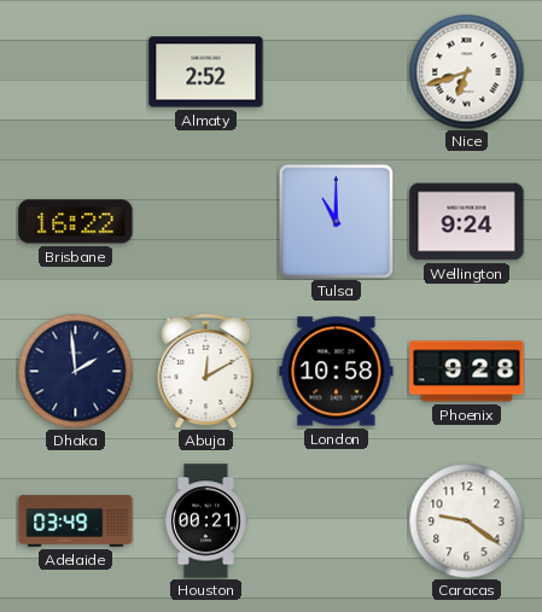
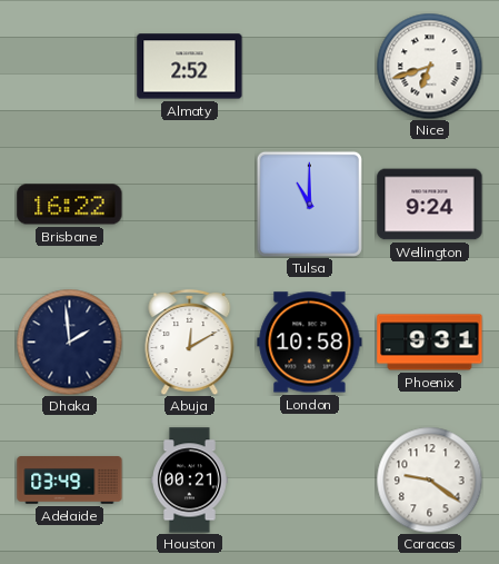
Phoenix: 9:28 -> 9:31
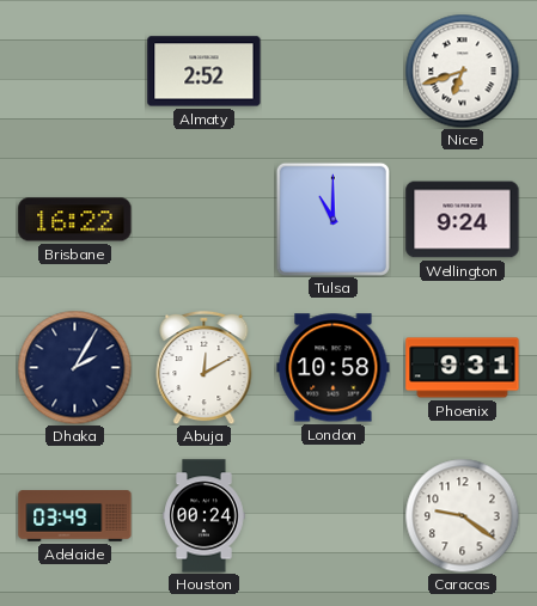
Dhaka: 1:59 -> 2:05
Houston: 00:21 -> 00:24
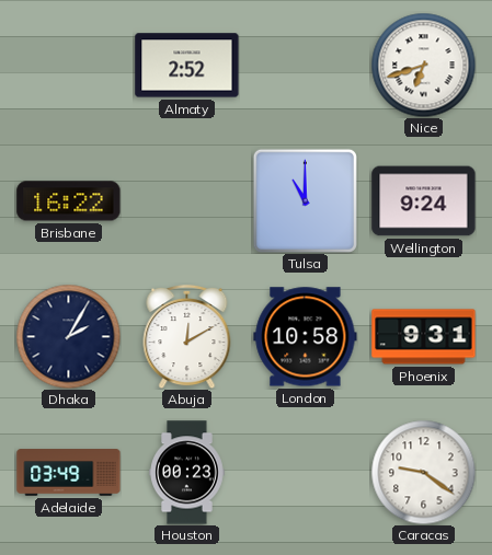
Houston: 00:24 -> 00:23
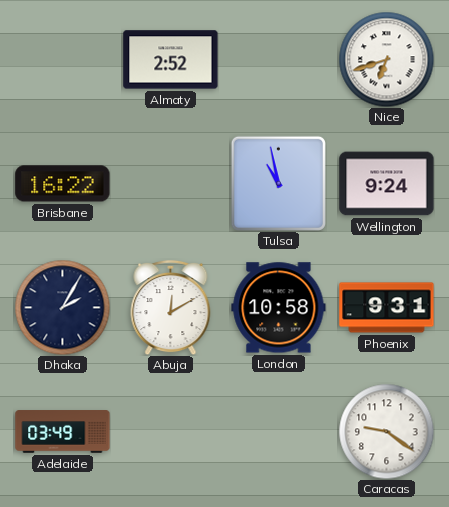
Tulsa: 11:00 -> 10:58
Houston: 00:23 -> none
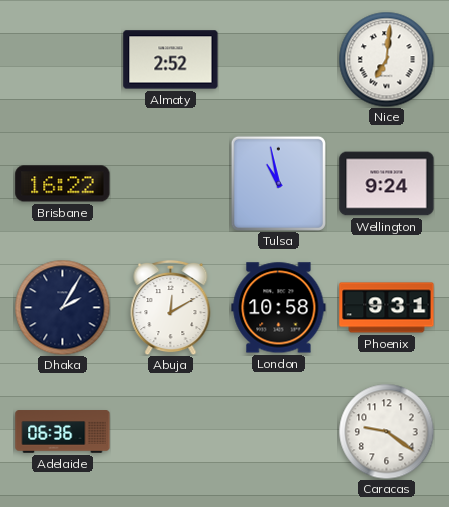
Nice: 6:42 -> 7:01
Adelaide: 03:49 -> 06:36
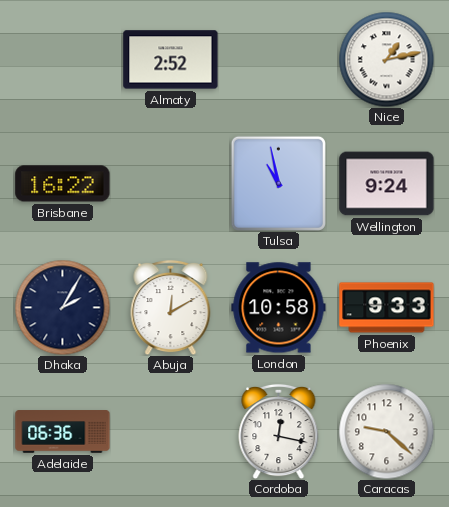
Nice: 7:01 -> 1:13
Phoenix: 9:31 -> 9:33
Cordoba: none -> 12:17
Caracas: 9:21 -> 9:22
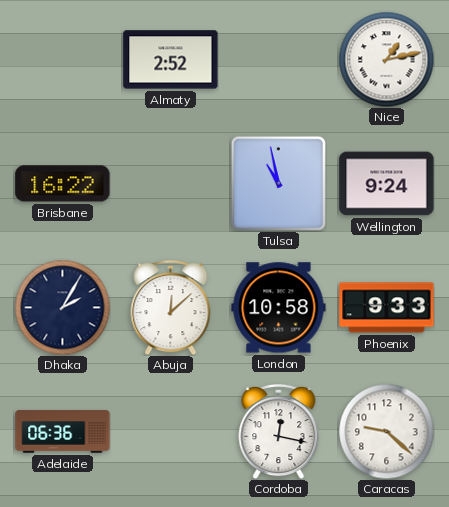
Abuja: 12:10 -> 12:08
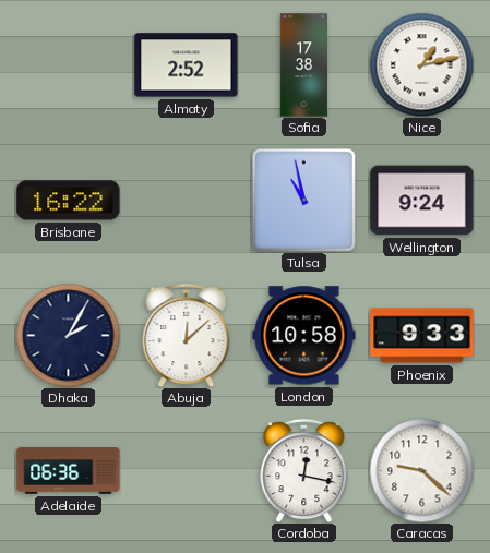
Sofia: none -> 17:38
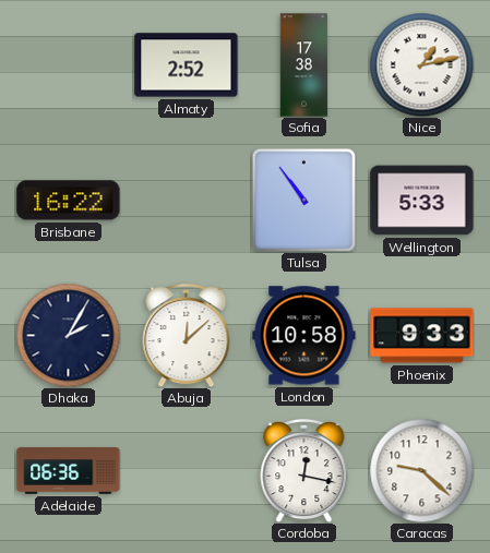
Tulsa: 10:58 -> 10:54
Wellington: 9:24 -> 5:33
